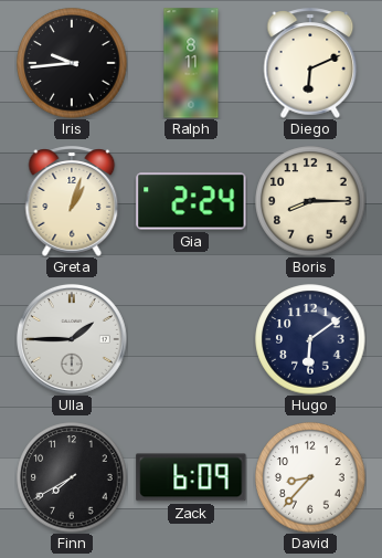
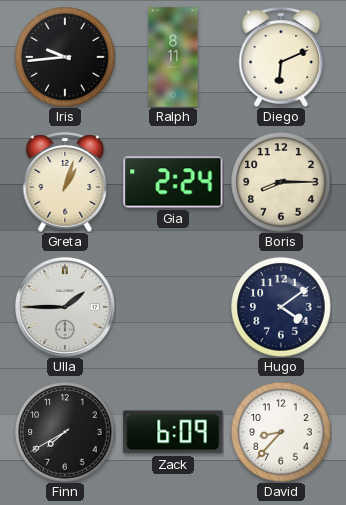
Hugo: 6:09 -> 4:09
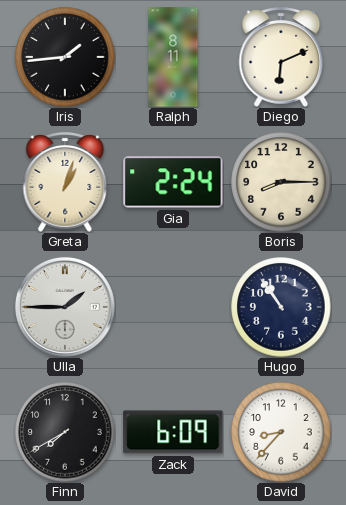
Iris: 9:44 -> 1:44
Hugo: 4:09 -> 10:54
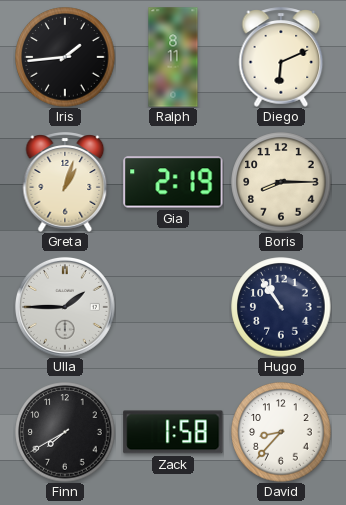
Gia: 2:24 -> 2:19
Zack: 6:09 -> 1:58
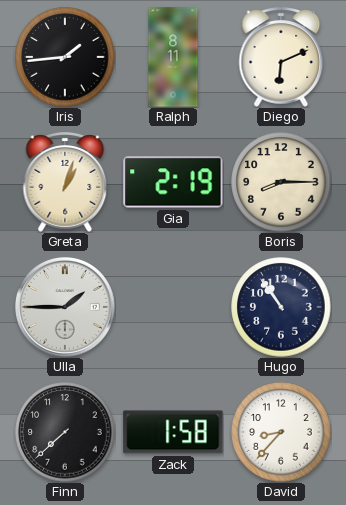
Finn: 7:40 -> 7:38
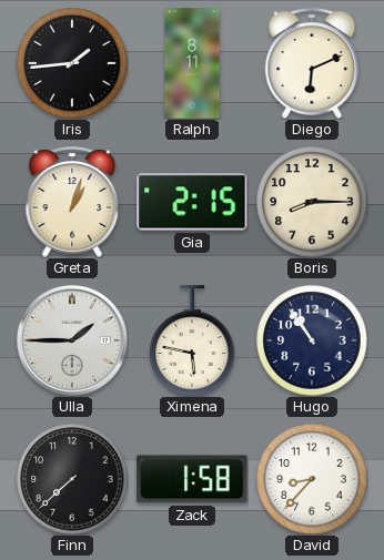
Gia: 2:19 -> 2:15
Ximena: none -> 5:47
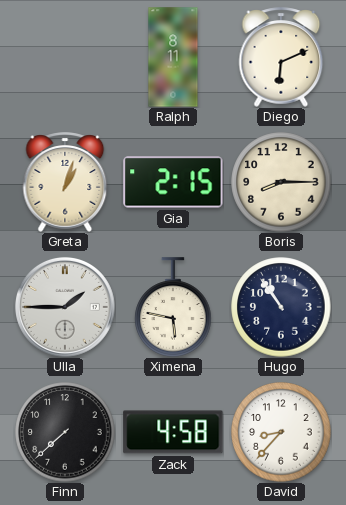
Iris: 1:44 -> none
Zack: 1:58 -> 4:58
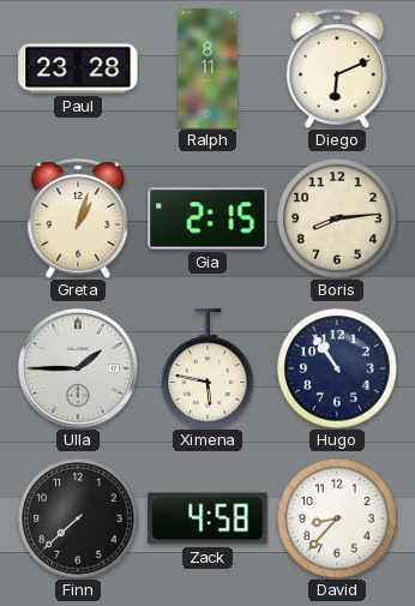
Paul: none -> 23:28
Boris: 8:15 -> 8:14
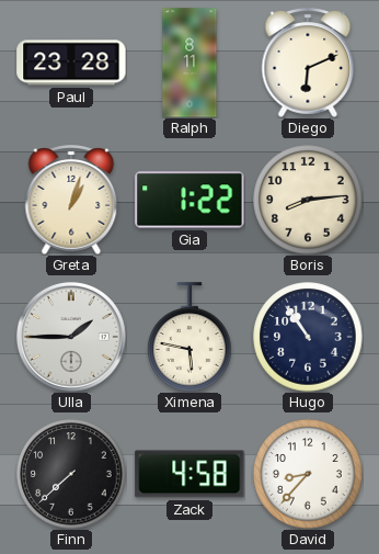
Gia: 2:15 -> 1:22
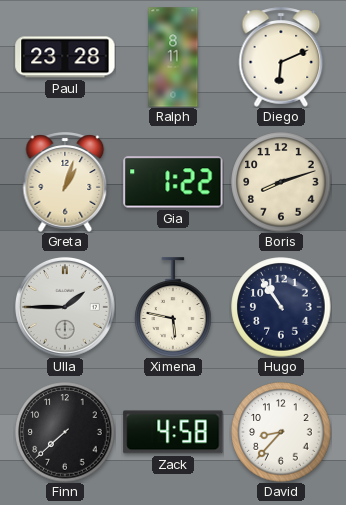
Boris: 8:14 -> 8:12
